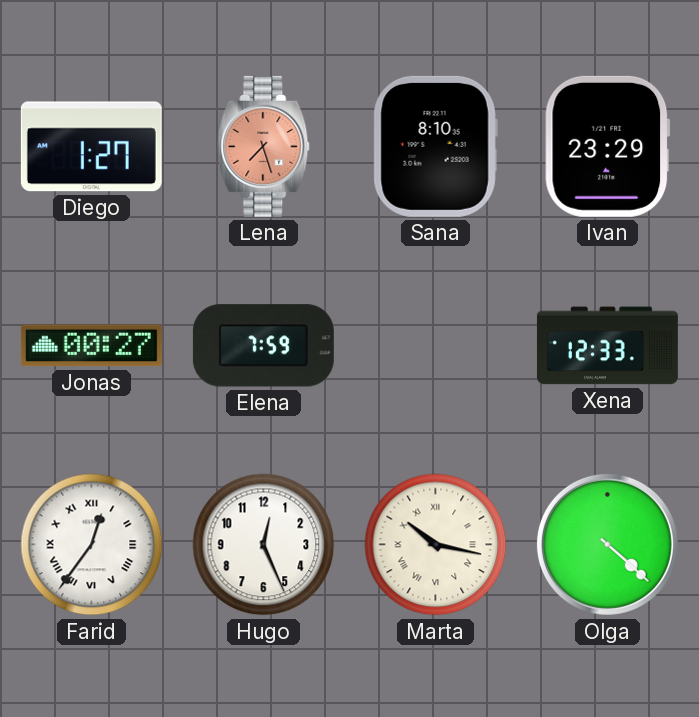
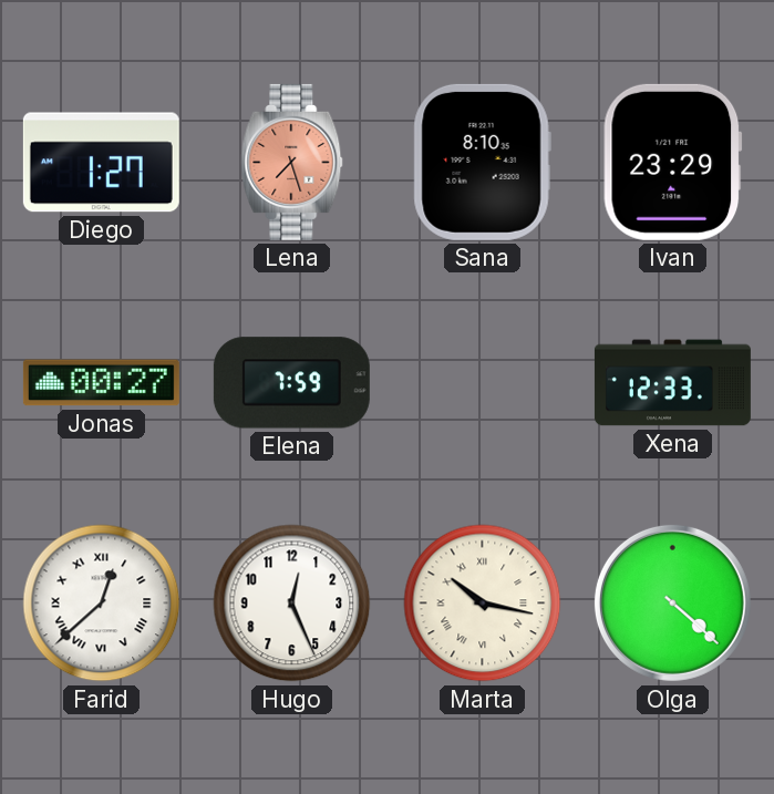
Farid: 12:36 -> 12:38
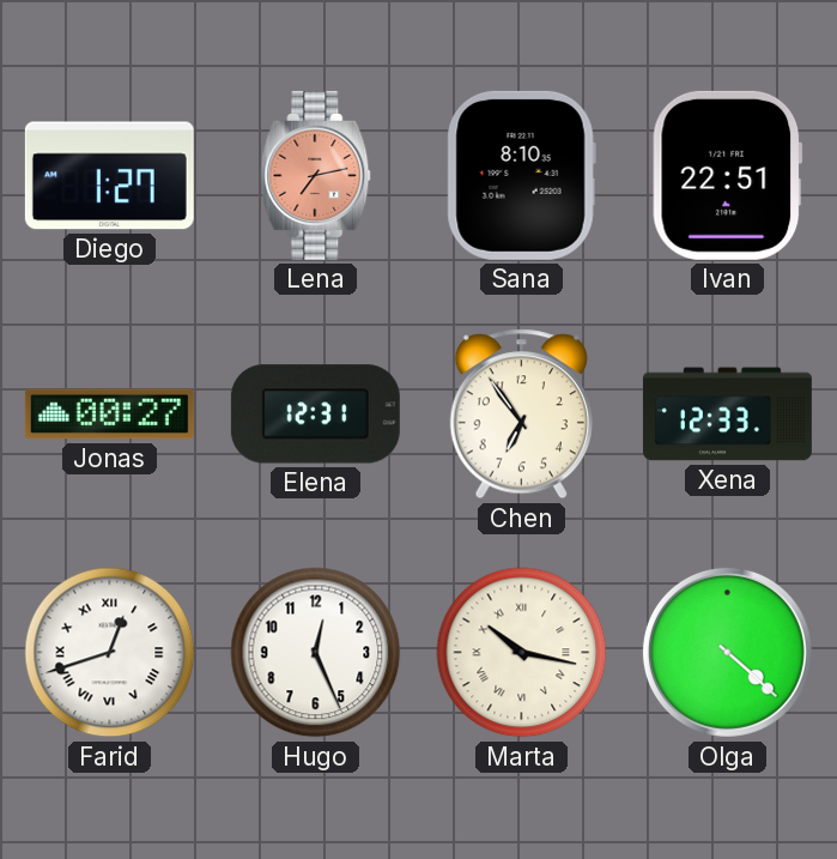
Lena: 7:27 -> 7:13
Ivan: 23:29 -> 22:51
Elena: 7:59 -> 12:31
Chen: none -> 6:54
Farid: 12:38 -> 12:42
